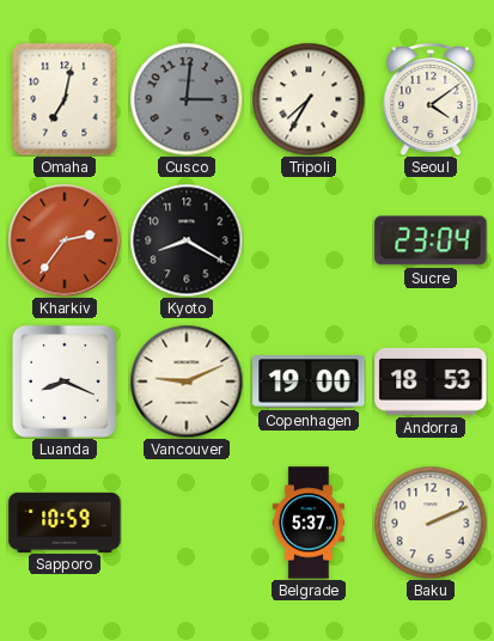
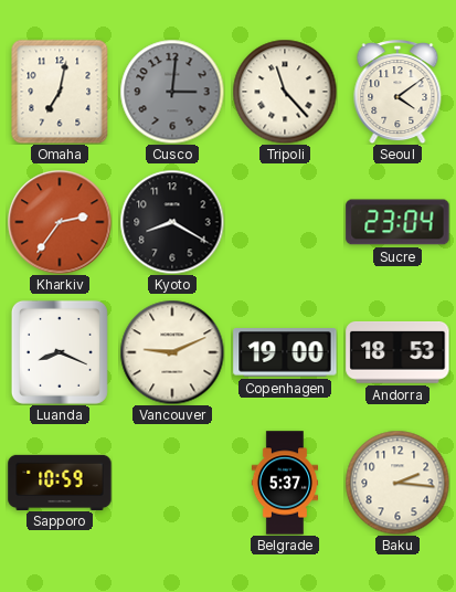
Tripoli: 7:35 -> 11:23
Baku: 2:11 -> 2:16
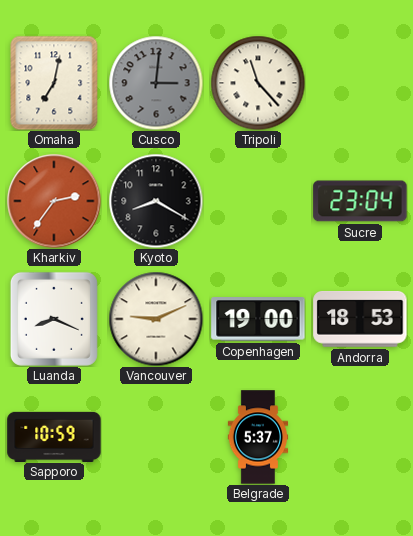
Seoul: 4:09 -> none
Baku: 2:16 -> none
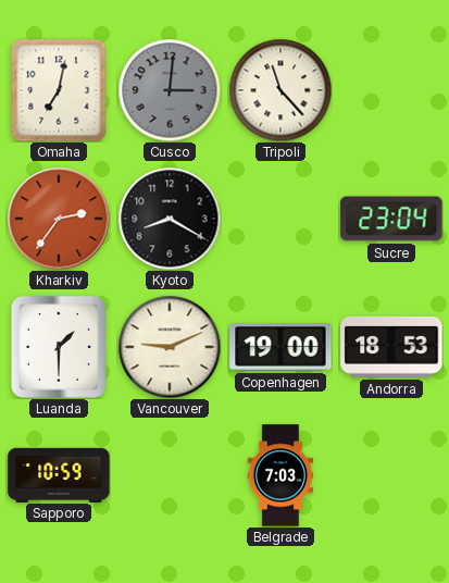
Luanda: 8:19 -> 1:30
Belgrade: 5:37 -> 7:03
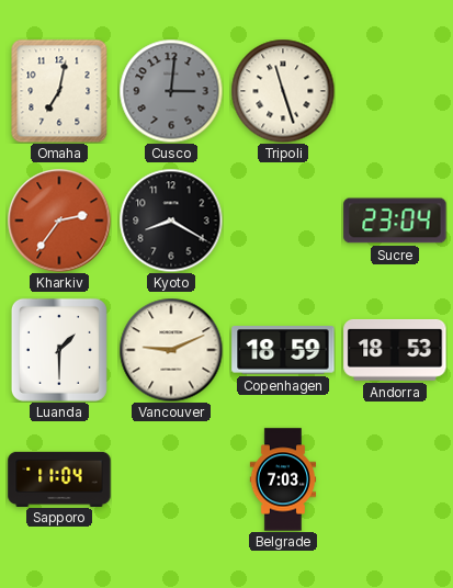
Tripoli: 11:23 -> 11:27
Copenhagen: 19:00 -> 18:59
Sapporo: 10:59 -> 11:04
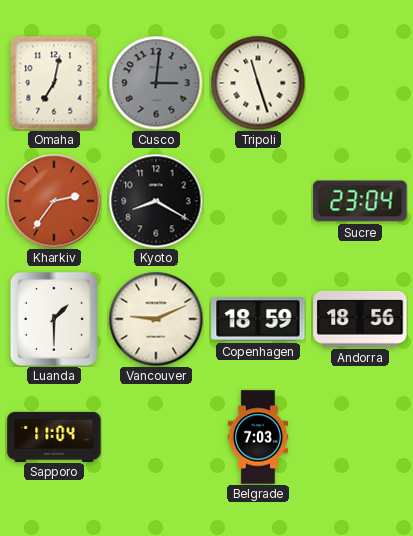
Andorra: 18:53 -> 18:56
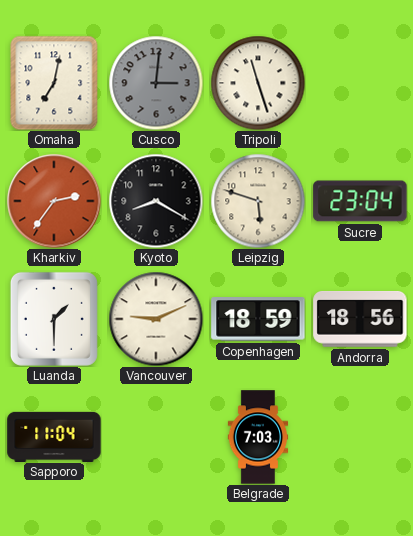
Leipzig: none -> 5:48
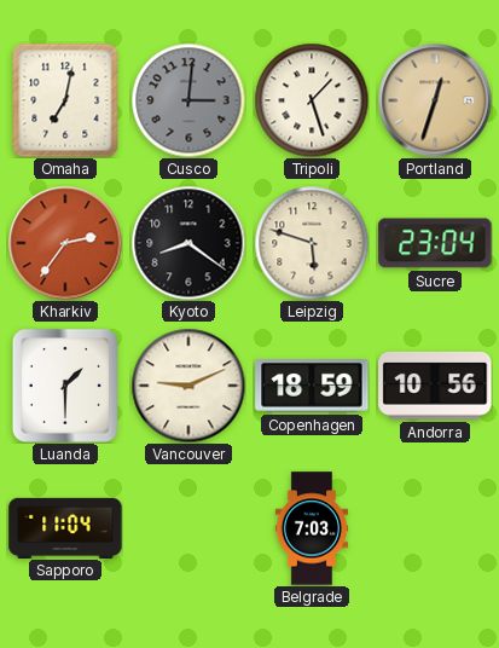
Tripoli: 11:27 -> 1:27
Portland: none -> 12:33
Kyoto: 8:20 -> 8:21
Andorra: 18:56 -> 10:56
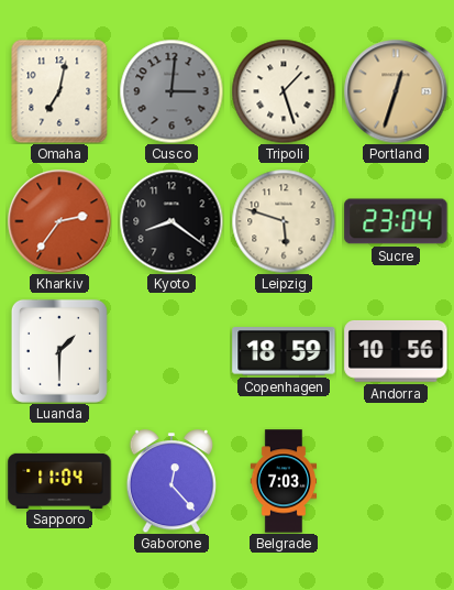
Vancouver: 9:11 -> none
Gaborone: none -> 12:23
